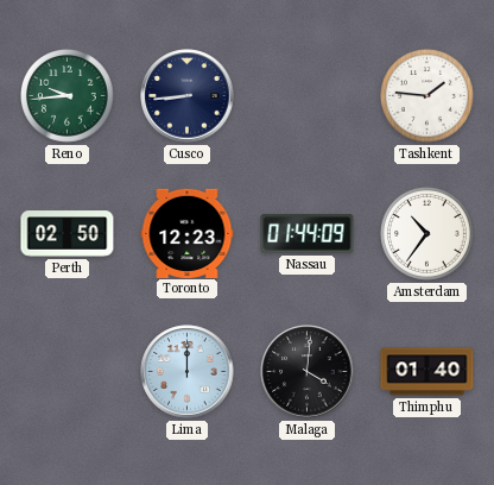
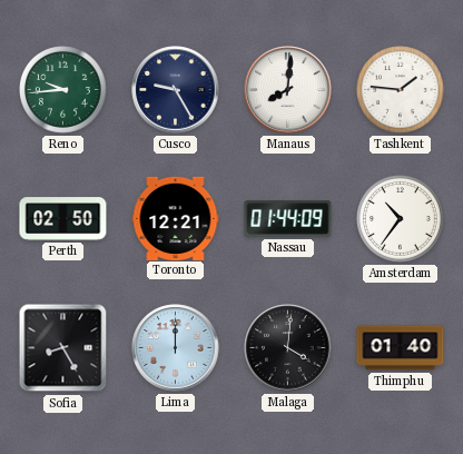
Cusco: 8:44 -> 9:25
Manaus: none -> 8:01
Toronto: 12:23 -> 12:21
Sofia: none -> 8:25
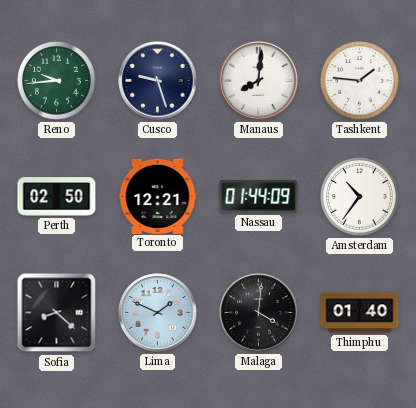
Cusco: 9:25 -> 9:27
Sofia: 8:25 -> 8:22
Lima: 12:00 -> 1:49
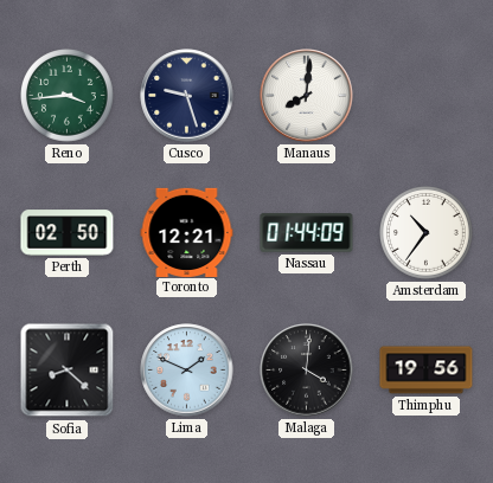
Reno: 9:44 -> 3:44
Tashkent: 1:46 -> none
Thimphu: 01:40 -> 19:56
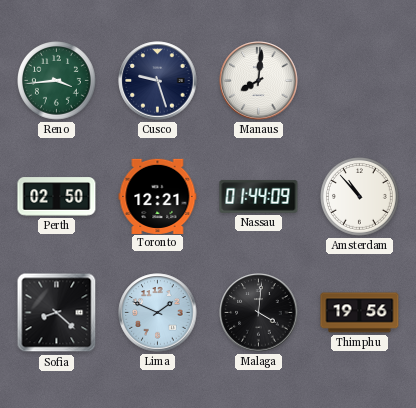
Amsterdam: 10:36 -> 10:53
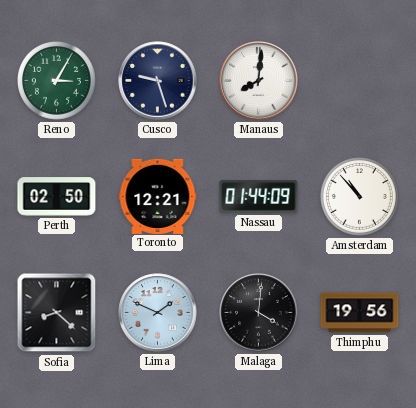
Reno: 3:44 -> 3:05
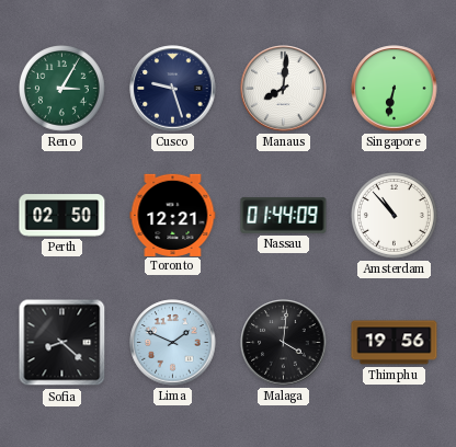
Singapore: none -> 6:32
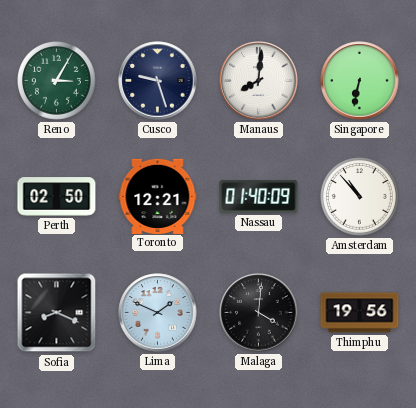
Nassau: 01:44 -> 01:40
Sofia: 8:22 -> 8:19
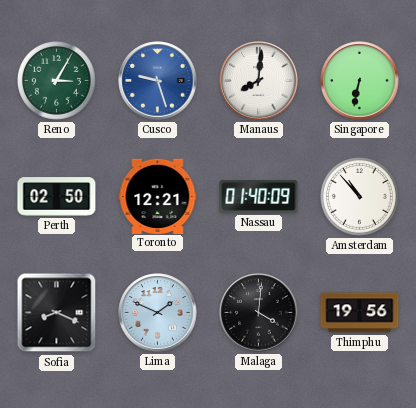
Cusco dial: navy -> blue
